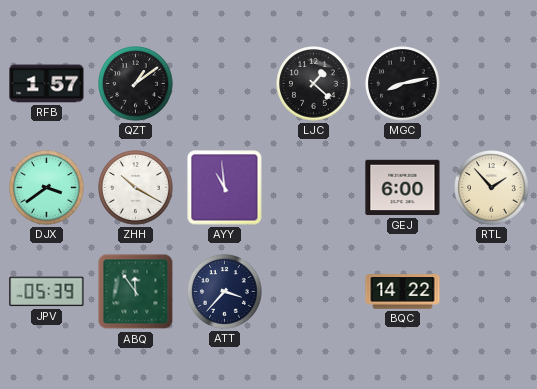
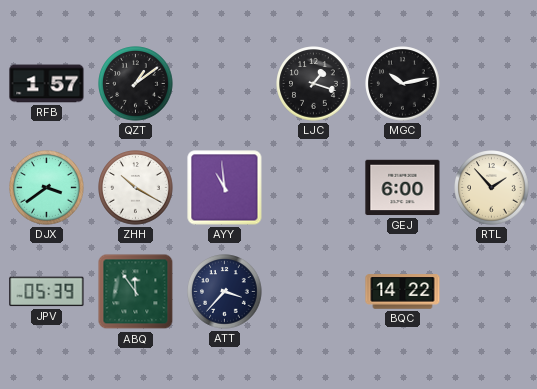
LJC: 1:22 -> 1:18
MGC: 8:13 -> 10:13
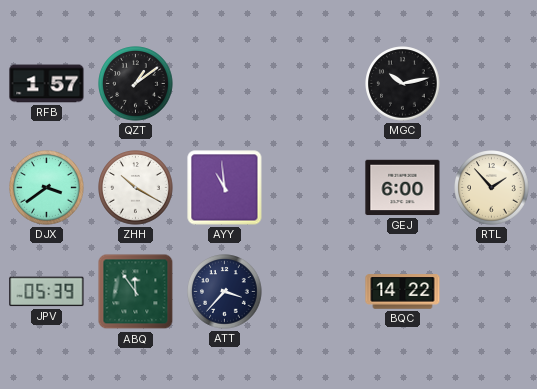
LJC: 1:18 -> none
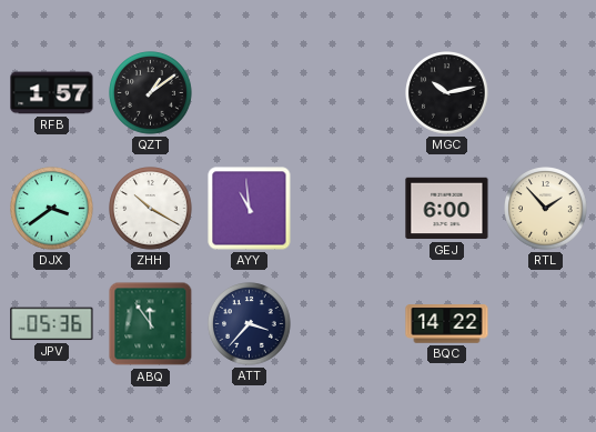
JPV: 05:39 -> 05:36
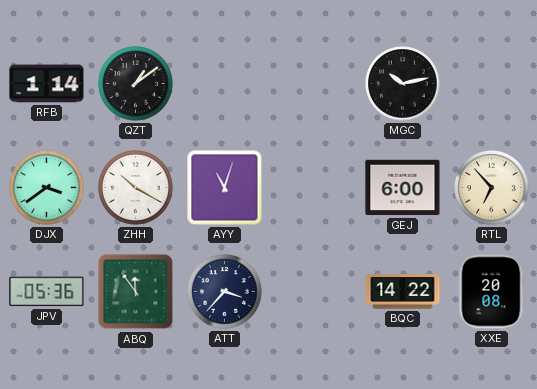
RFB: 1:57 -> 1:14
AYY: 10:59 -> 11:03
RTL: 1:53 -> 6:53
XXE: none -> 20:08
